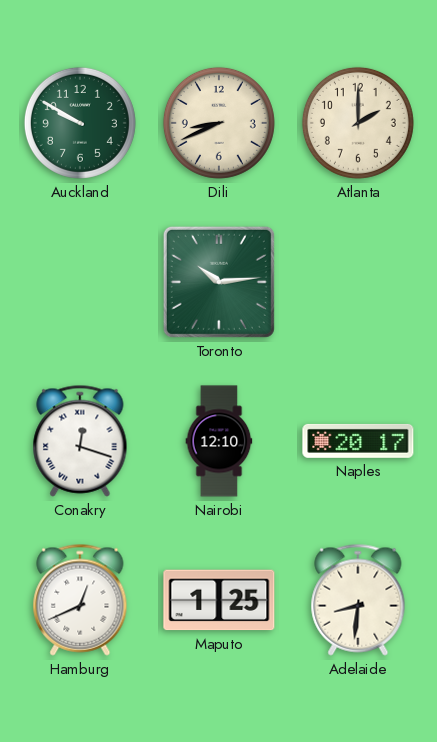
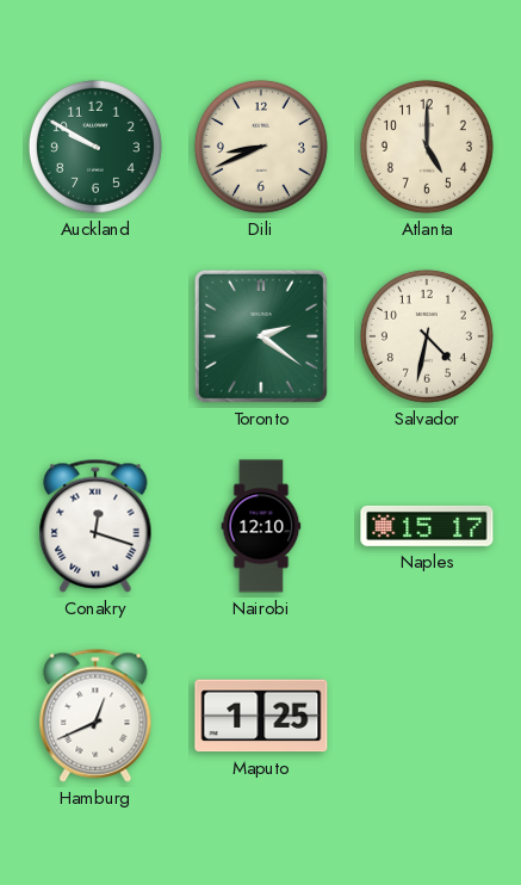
Atlanta: 2:00 -> 5:00
Toronto: 10:14 -> 2:21
Salvador: none -> 4:32
Naples: 20:17 -> 15:17
Adelaide: 8:31 -> none
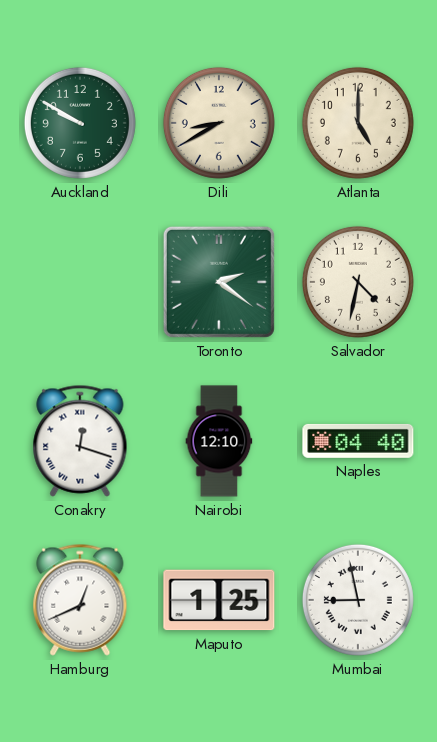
Dili: 8:41 -> 8:40
Naples: 15:17 -> 04:40
Mumbai: none -> 8:58
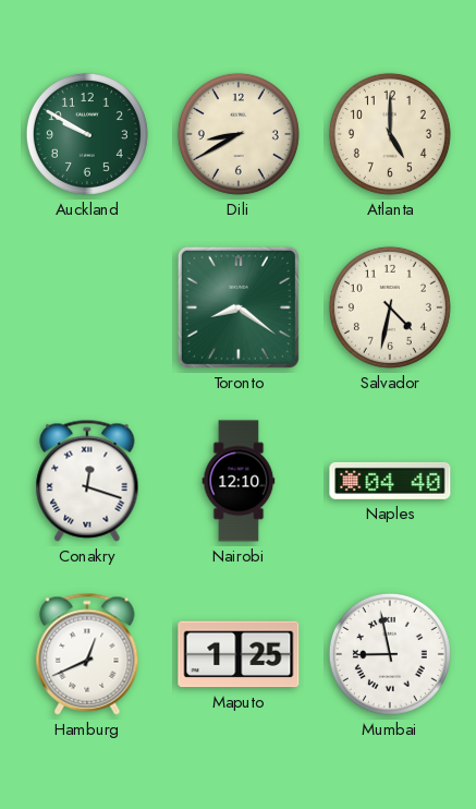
Toronto: 2:21 -> 8:21
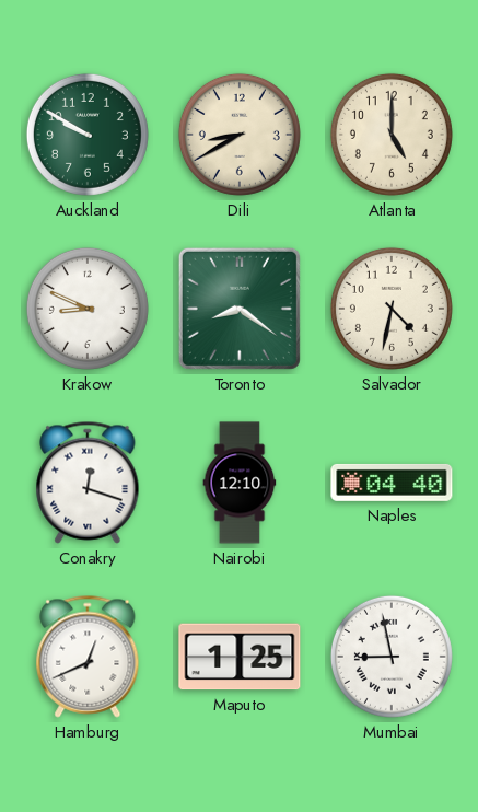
Krakow: none -> 8:49
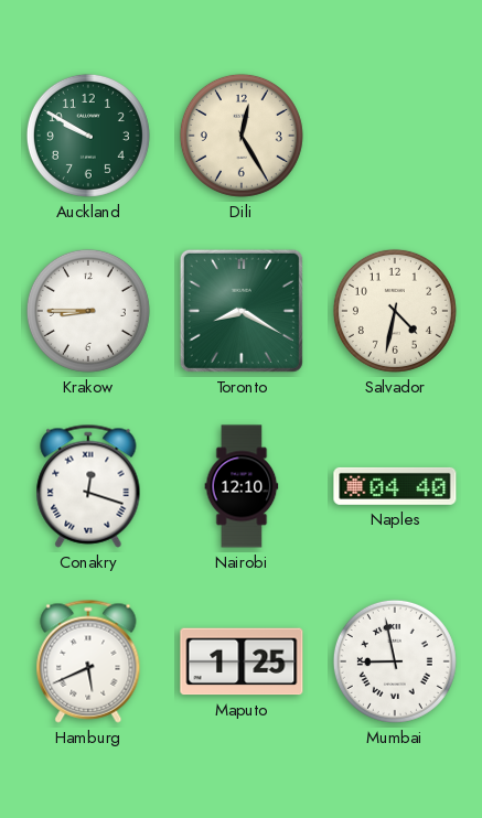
Dili: 8:40 -> 12:25
Atlanta: 5:00 -> none
Krakow: 8:49 -> 8:45
Toronto: 8:21 -> 8:20
Hamburg: 12:41 -> 5:41
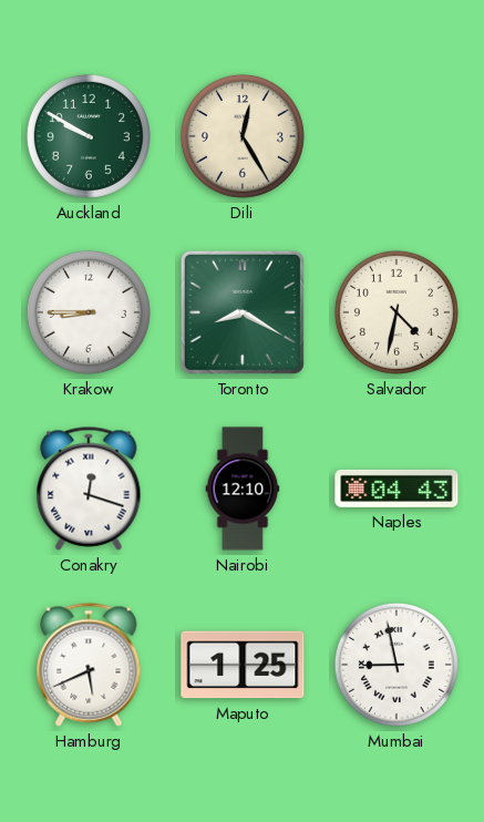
Naples: 04:40 -> 04:43
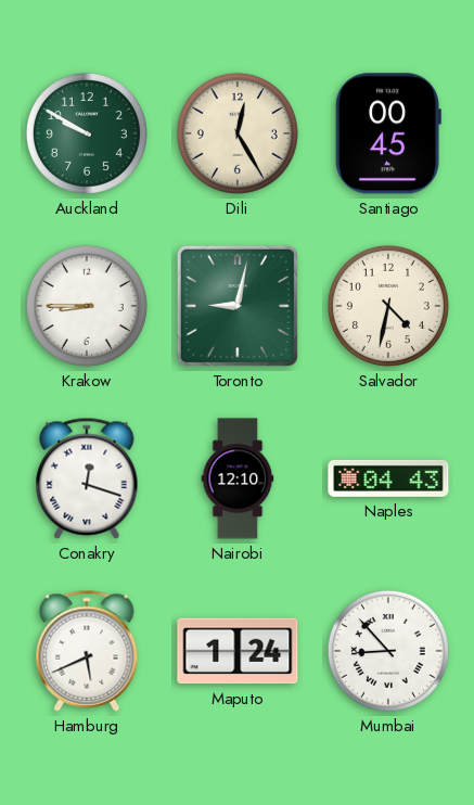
Santiago: none -> 00:45
Toronto: 8:20 -> 9:02
Maputo: 1:25 -> 1:24
Mumbai: 8:58 -> 8:53
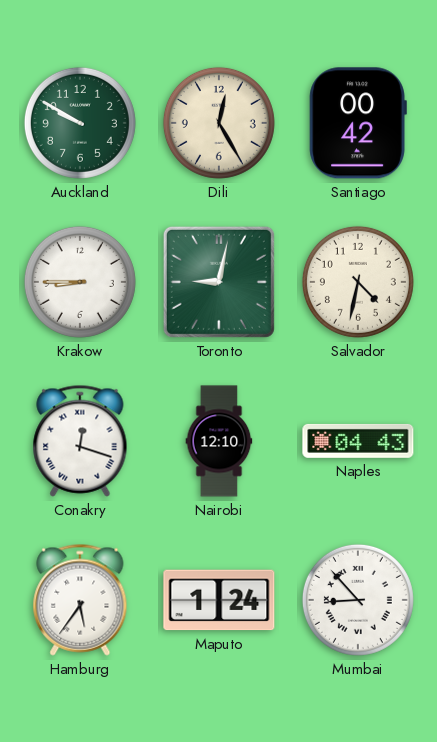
Santiago: 00:45 -> 00:42
Hamburg: 5:41 -> 5:36
